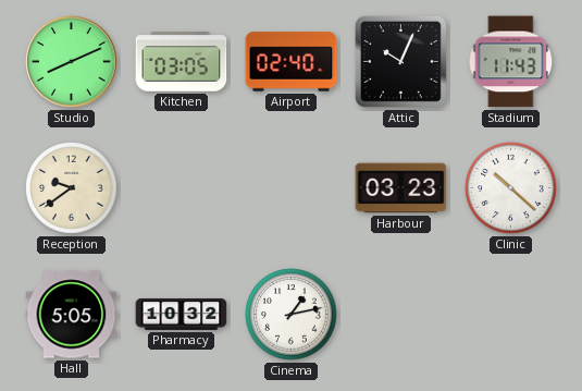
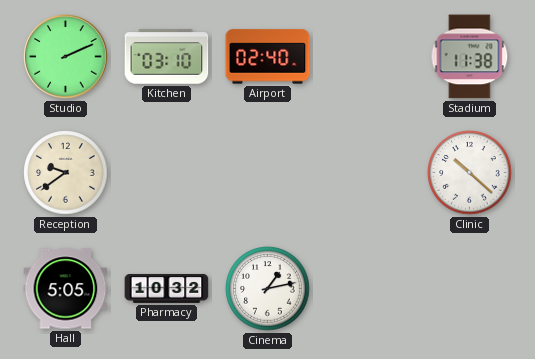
Studio: 8:11 -> 2:11
Kitchen: 03:05 -> 03:10
Attic: 10:04 -> none
Stadium: 11:43 -> 11:38
Harbour: 03:23 -> none
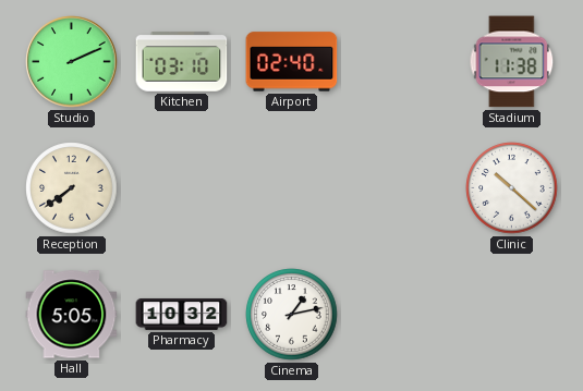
Reception: 9:39 -> 7:39
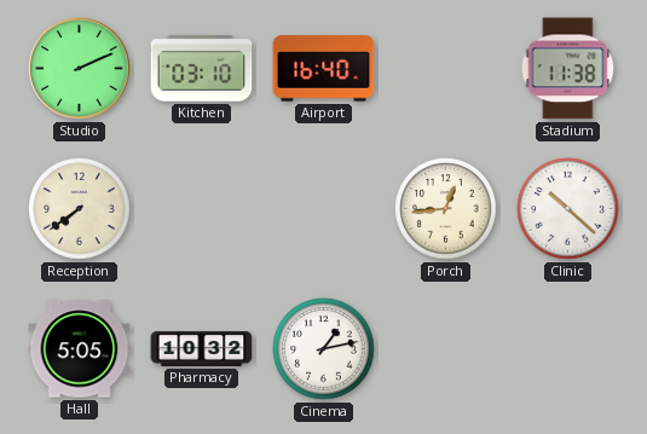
Airport: 02:40 -> 16:40
Porch: none -> 12:44
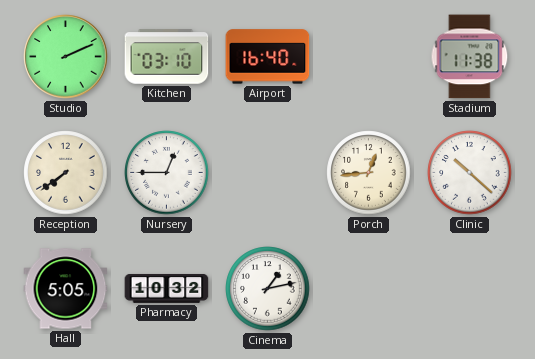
Nursery: none -> 12:45
